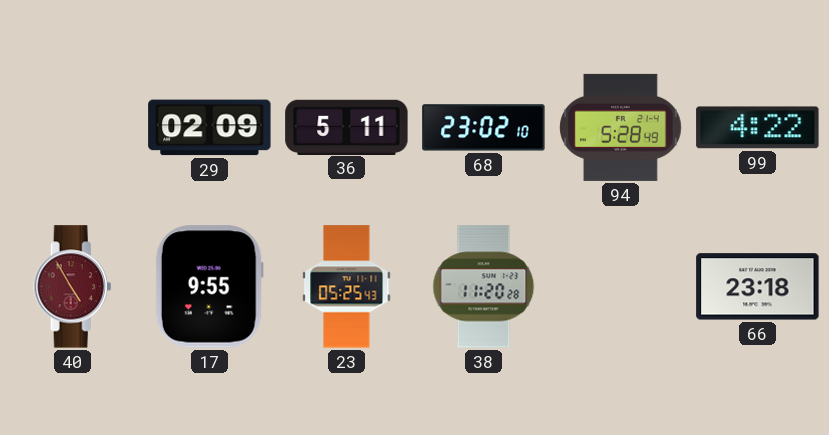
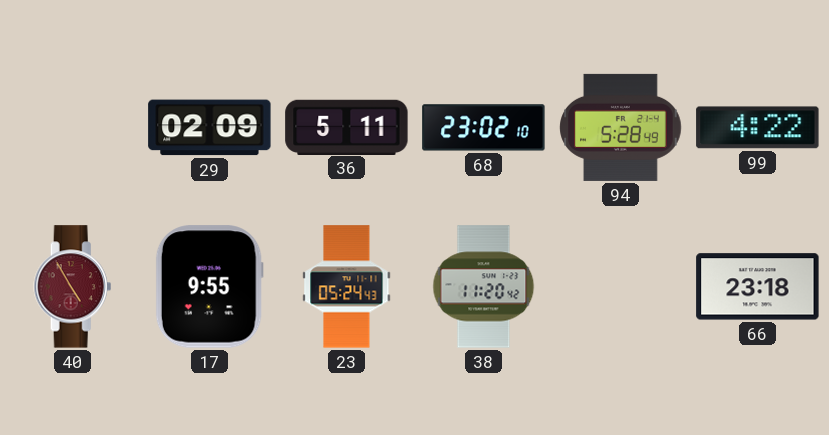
23: 05:25 -> 05:24
38: 11:20:28 -> 11:20:42
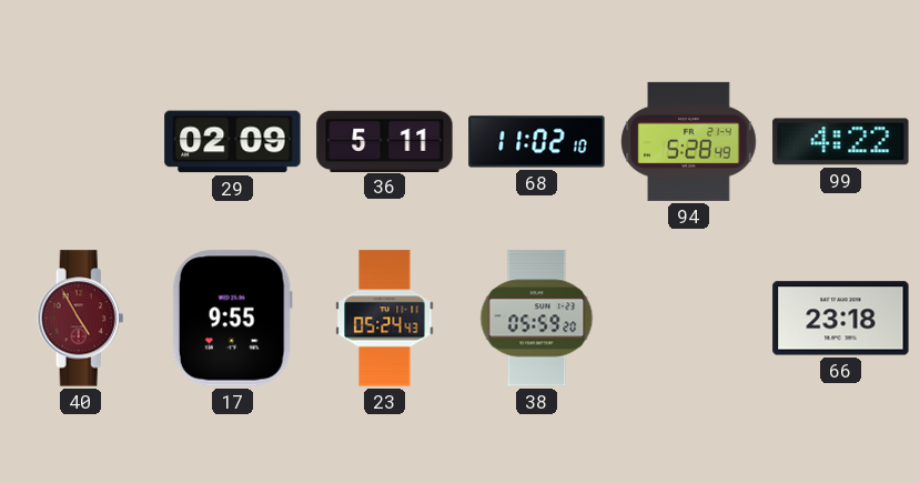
68: 23:02 -> 11:02
38: 11:20 -> 05:59
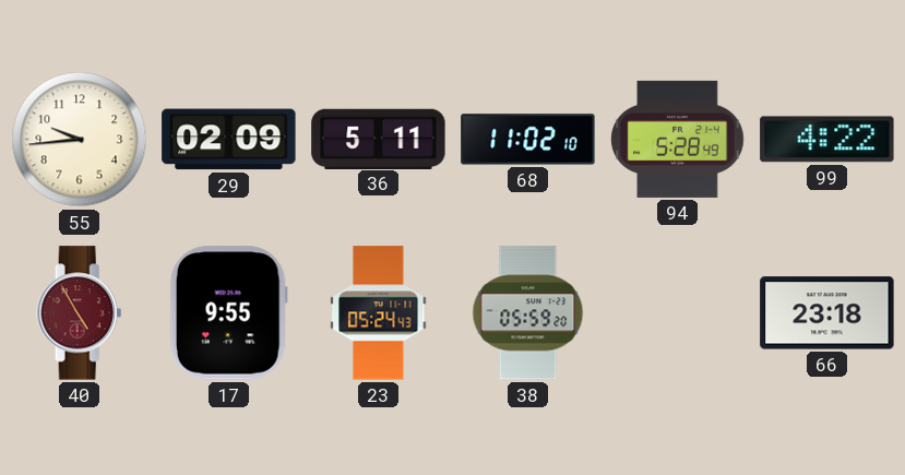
55: none -> 9:44
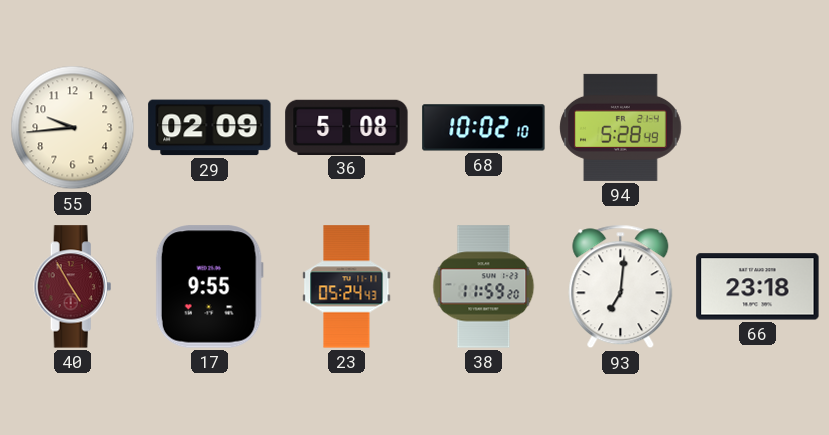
36: 5:11 -> 5:08
68: 11:02 -> 10:02
99: 4:22 -> none
38: 05:59 -> 11:59
93: none -> 7:01
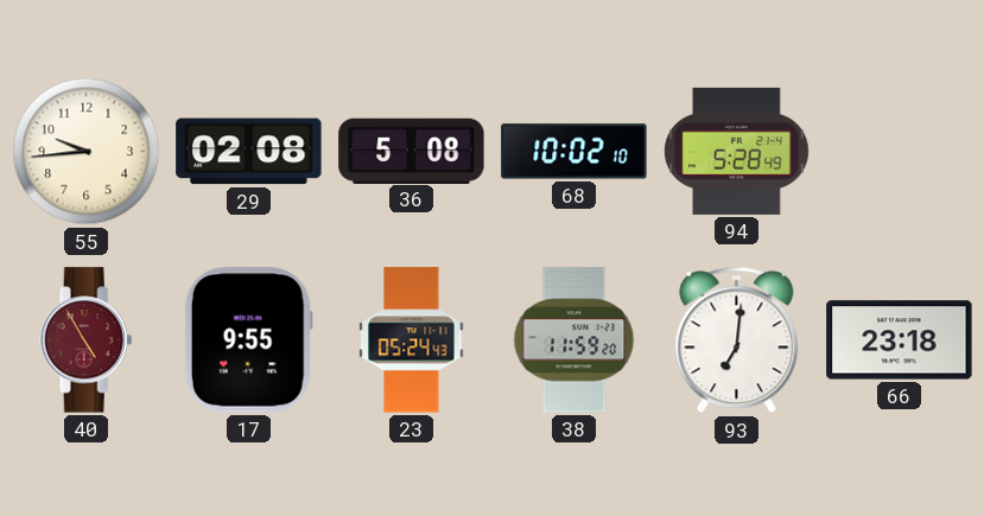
29: 02:09 -> 02:08
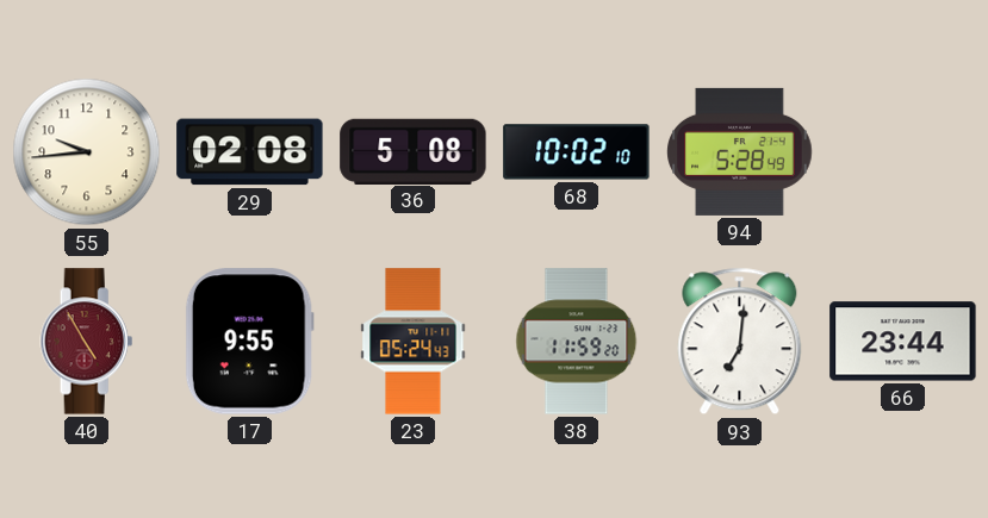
66: 23:18 -> 23:44
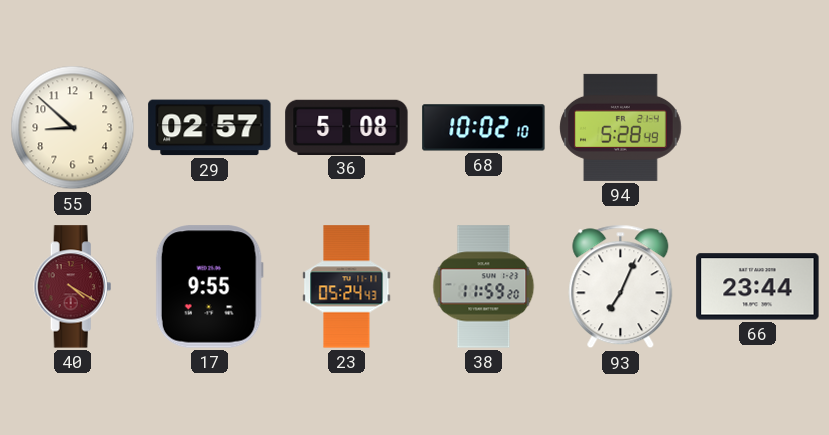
55: 9:44 -> 8:52
29: 02:08 -> 02:57
40: 4:55 -> 4:20
93: 7:01 -> 7:04
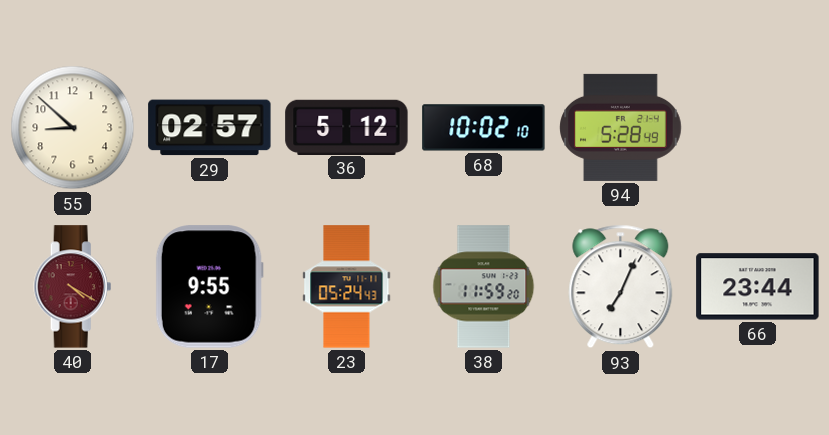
36: 5:08 -> 5:12
